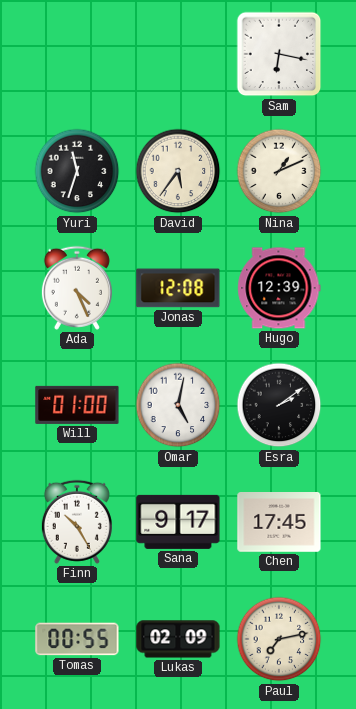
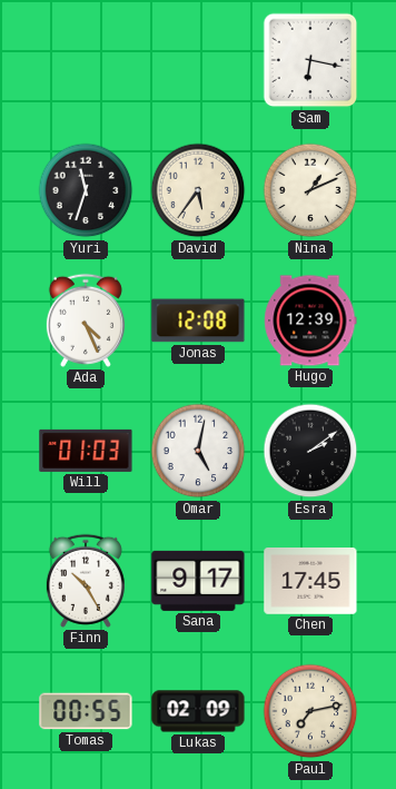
Will: 01:00 -> 01:03
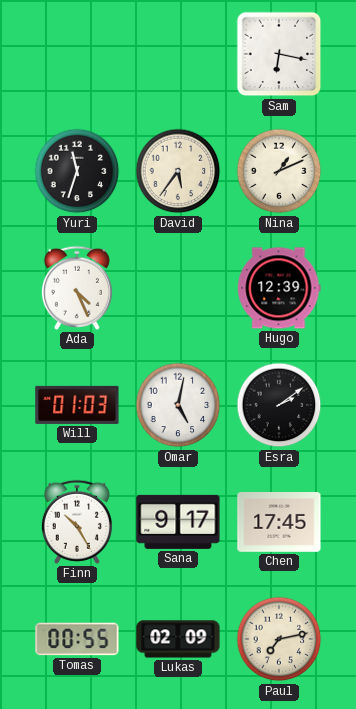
Jonas: 12:08 -> none
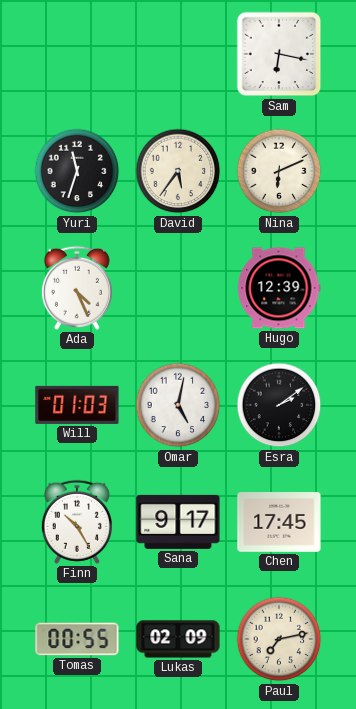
Nina: 1:11 -> 6:11
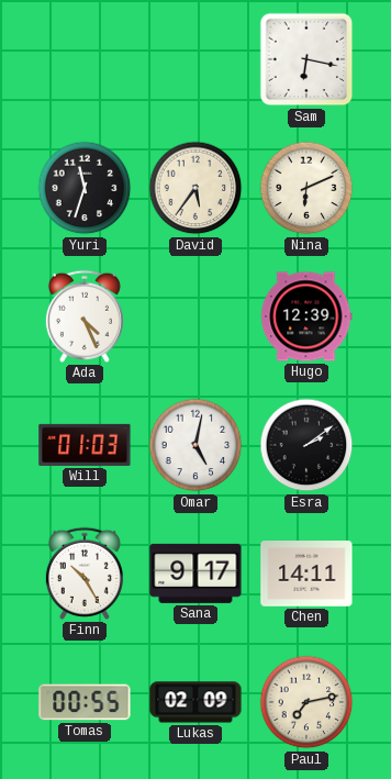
Chen: 17:45 -> 14:11
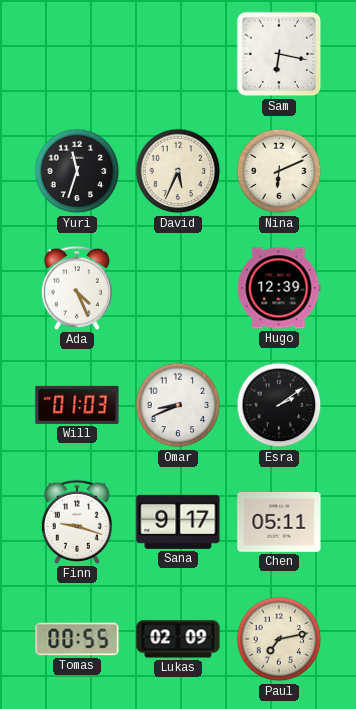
David: 5:36 -> 5:34
Omar: 5:02 -> 8:41
Finn: 10:25 -> 9:18
Chen: 14:11 -> 05:11
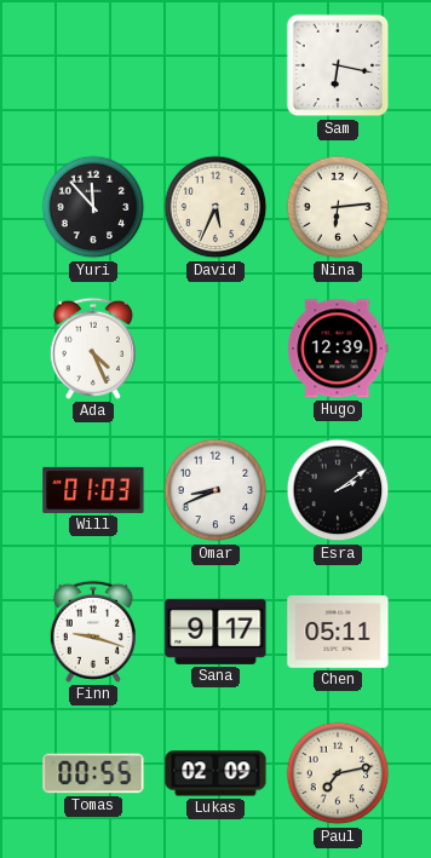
Yuri: 11:33 -> 11:53
Nina: 6:11 -> 6:14
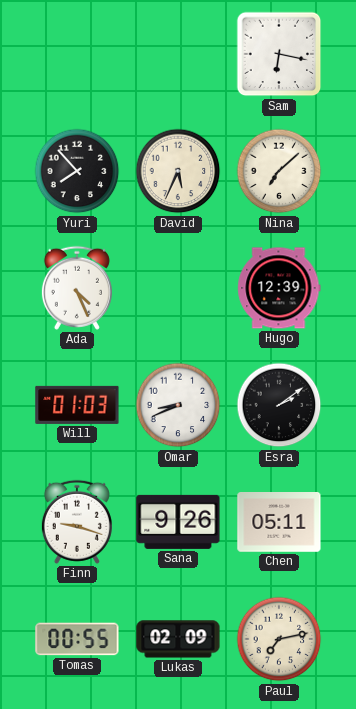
Yuri: 11:53 -> 7:53
Nina: 6:14 -> 7:08
Sana: 9:17 -> 9:26
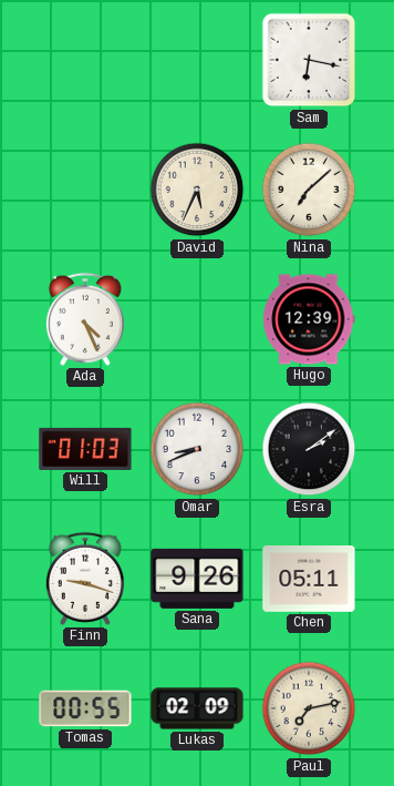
Yuri: 7:53 -> none
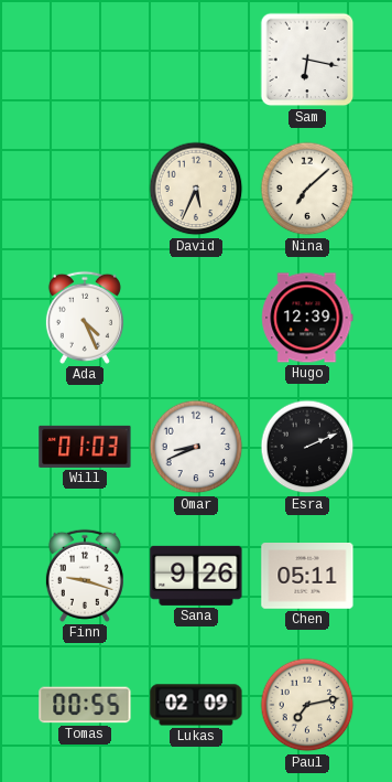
Esra: 2:09 -> 2:11
